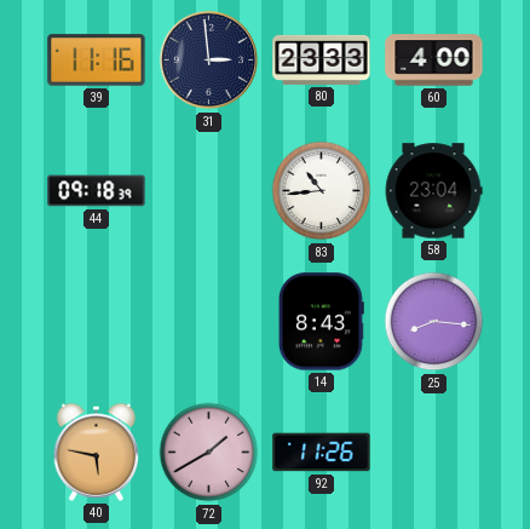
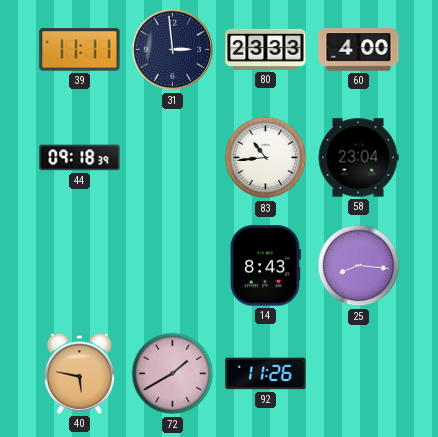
39: 11:16 -> 11:11
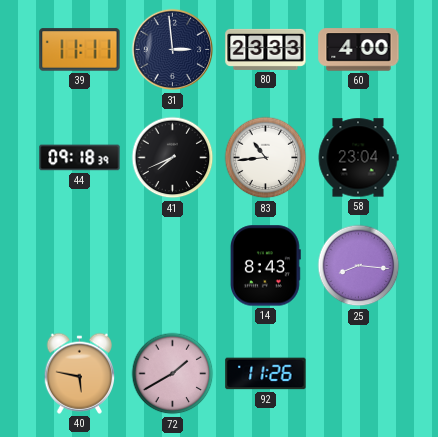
41: none -> 7:41
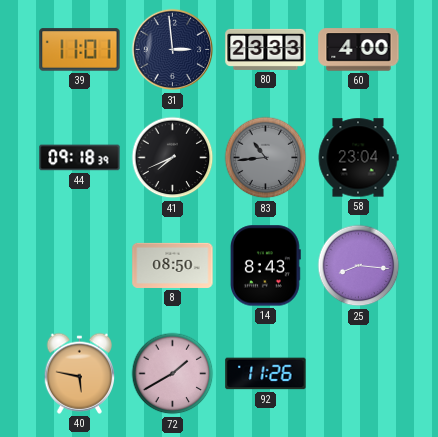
39: 11:11 -> 11:01
83 dial: white -> grey
8: none -> 08:50
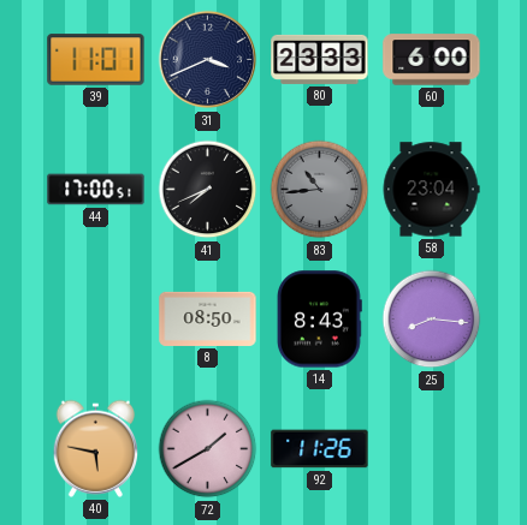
31: 2:59 -> 3:41
60: 4:00 -> 6:00
44: 09:18 -> 17:00
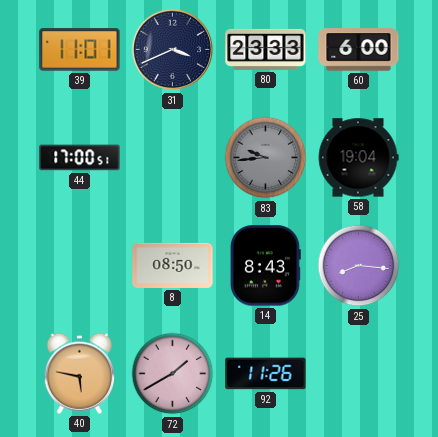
41: 7:41 -> none
83: 10:44 -> 9:44
58: 23:04 -> 19:04
